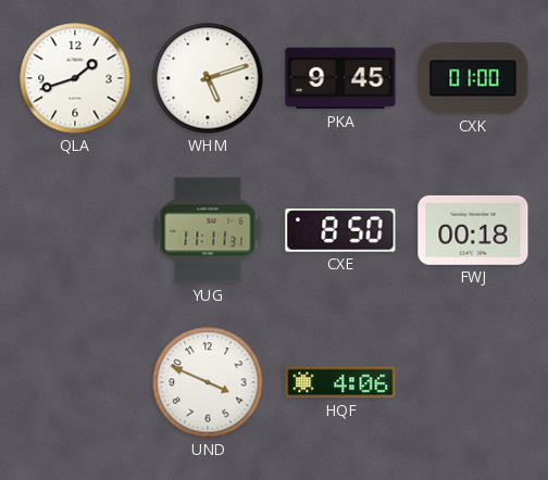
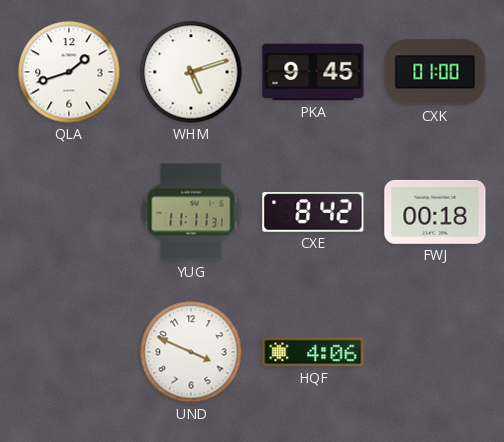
CXE: 8:50 -> 8:42
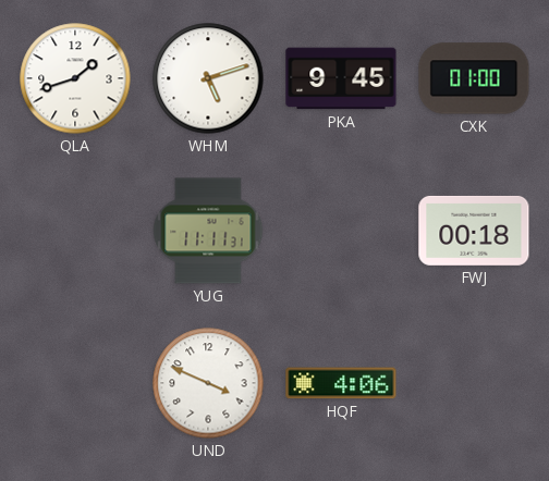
CXE: 8:42 -> none
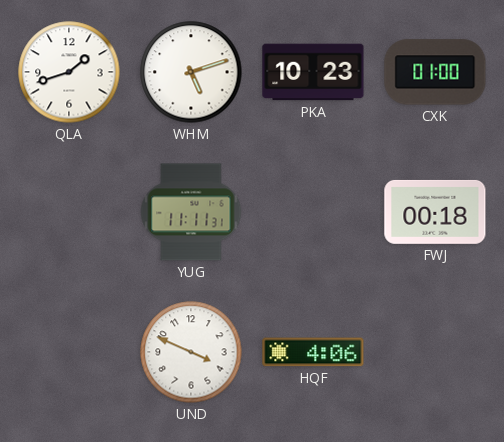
PKA: 9:45 -> 10:23
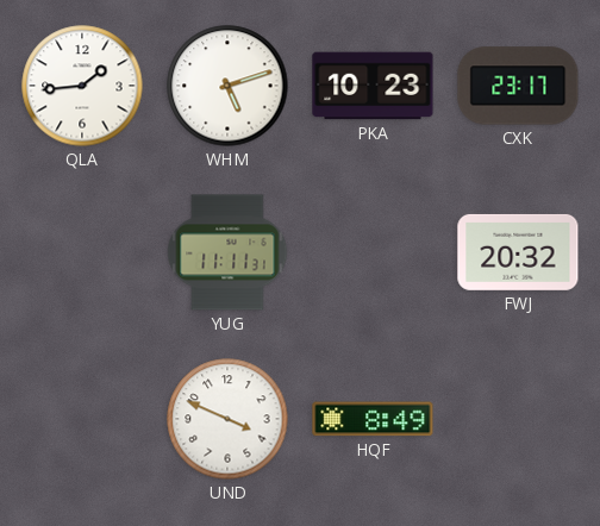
QLA: 1:42 -> 1:44
CXK: 01:00 -> 23:17
FWJ: 00:18 -> 20:32
HQF: 4:06 -> 8:49
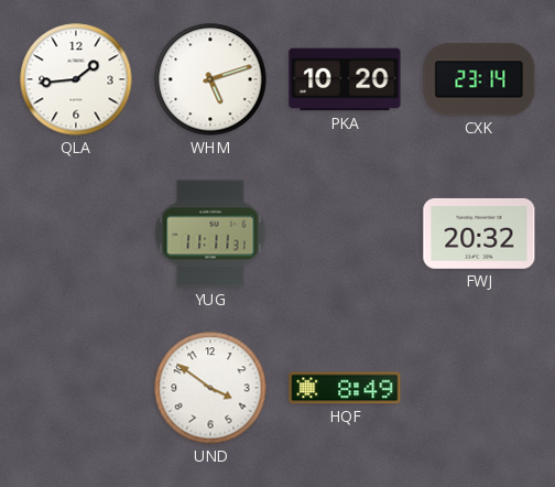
PKA: 10:23 -> 10:20
CXK: 23:17 -> 23:14
UND: 3:49 -> 3:51
